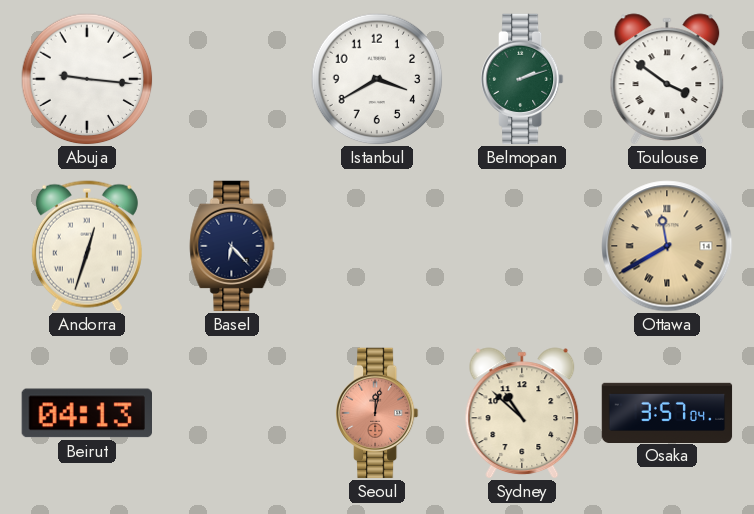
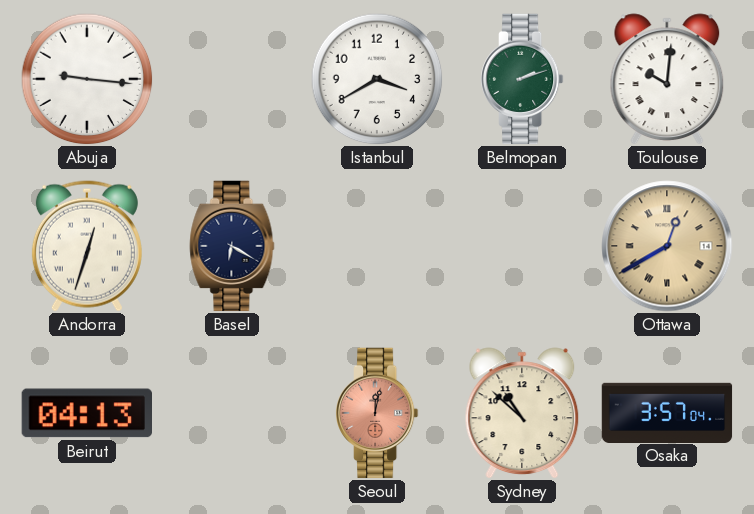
Toulouse: 3:51 -> 10:01
Basel: 6:23 -> 6:20
Ottawa: 11:40 -> 12:40
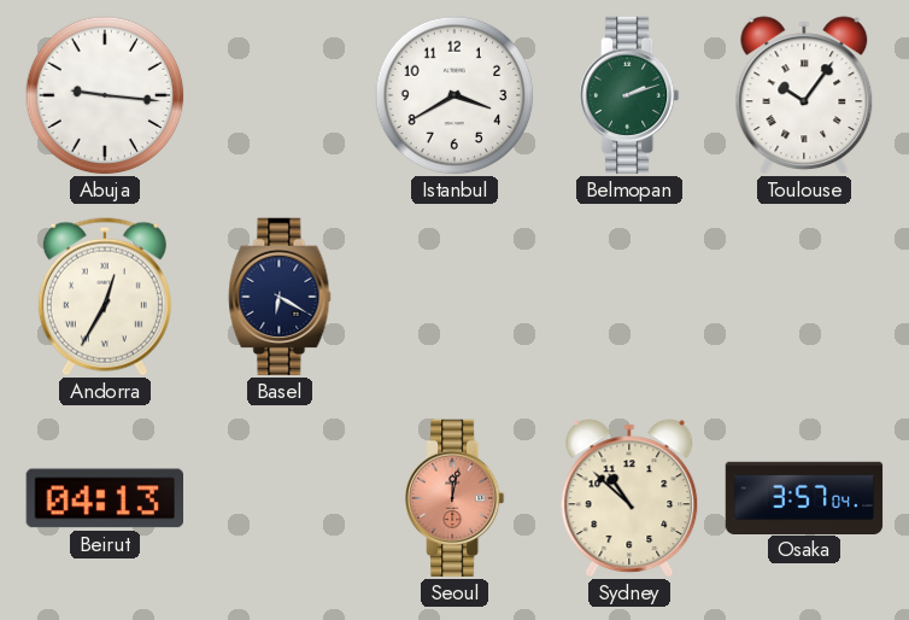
Toulouse: 10:01 -> 10:06
Andorra: 12:33 -> 12:35
Ottawa: 12:40 -> none
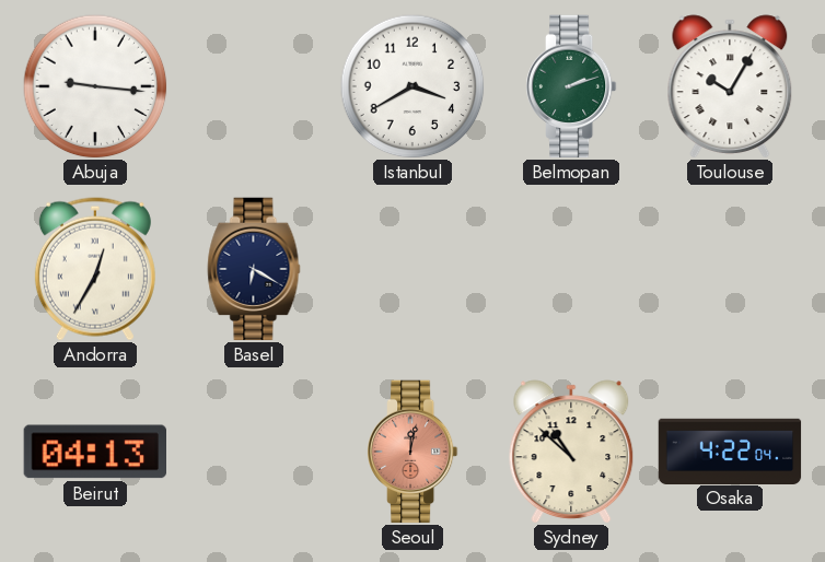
Toulouse: 10:06 -> 10:05
Osaka: 3:57 -> 4:22
